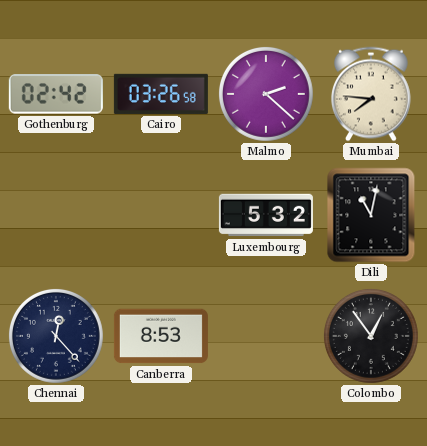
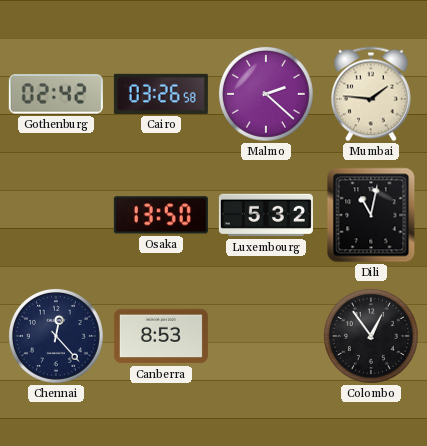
Mumbai: 7:46 -> 1:46
Osaka: none -> 13:50
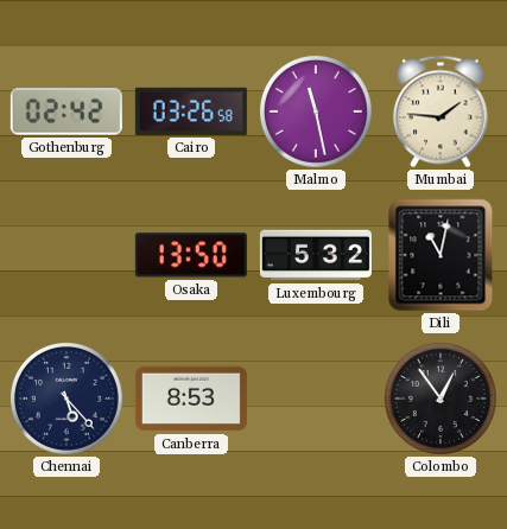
Malmo: 2:22 -> 11:28
Chennai: 12:23 -> 5:23
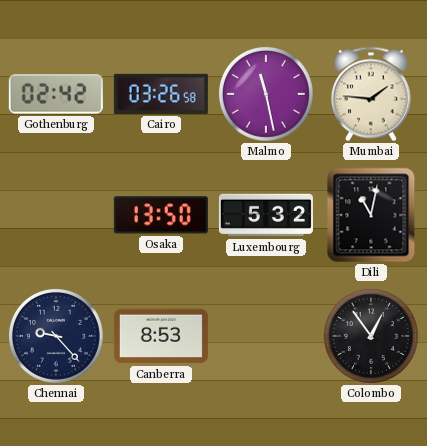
Chennai: 5:23 -> 9:23
